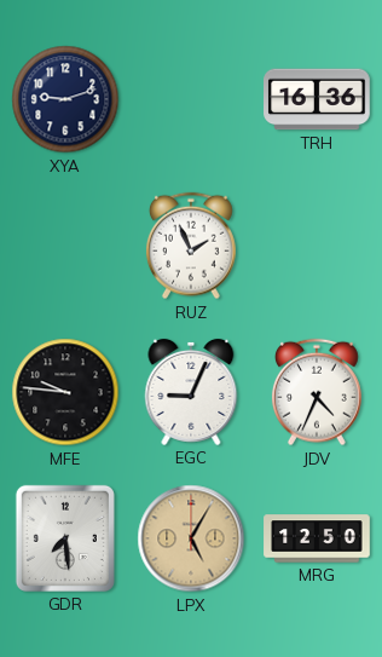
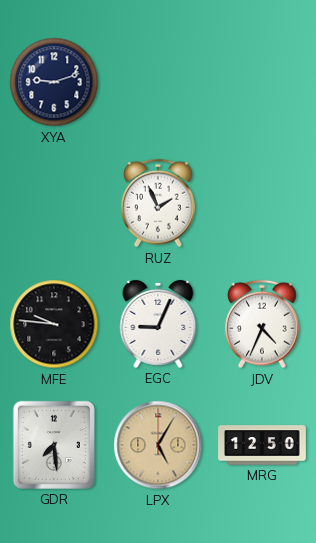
TRH: 16:36 -> none
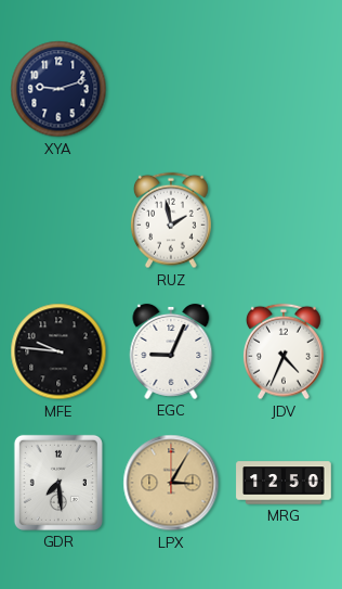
RUZ: 1:56 -> 1:58
LPX: 5:05 -> 3:05
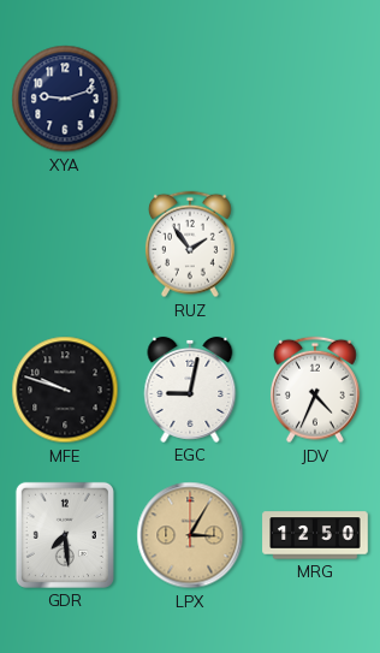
RUZ: 1:58 -> 1:54
MFE: 9:46 -> 9:48
EGC: 9:04 -> 9:02
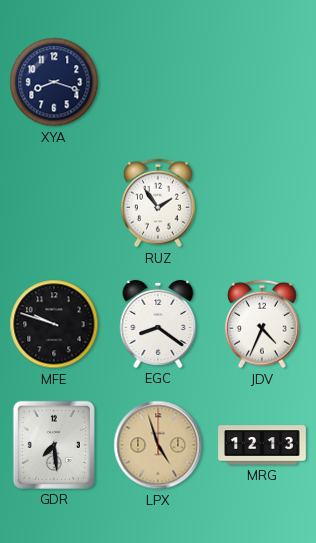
XYA: 9:12 -> 8:18
EGC: 9:02 -> 8:21
LPX: 3:05 -> 4:57
MRG: 12:50 -> 12:13
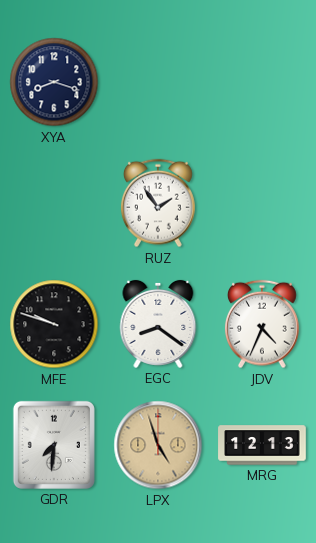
GDR: 7:29 -> 7:31
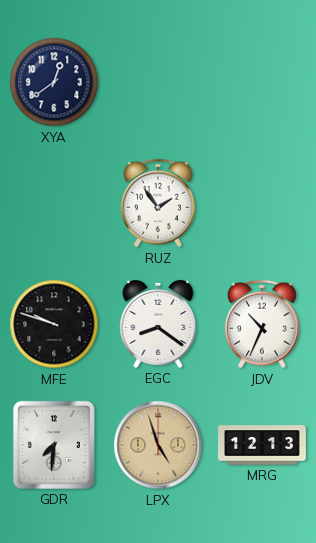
XYA: 8:18 -> 12:39
JDV: 4:34 -> 10:34
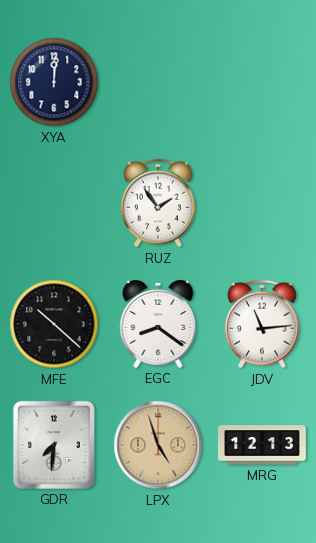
XYA: 12:39 -> 12:01
MFE: 9:48 -> 10:22
JDV: 10:34 -> 11:14
